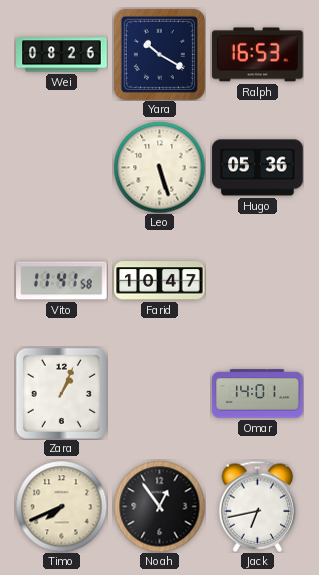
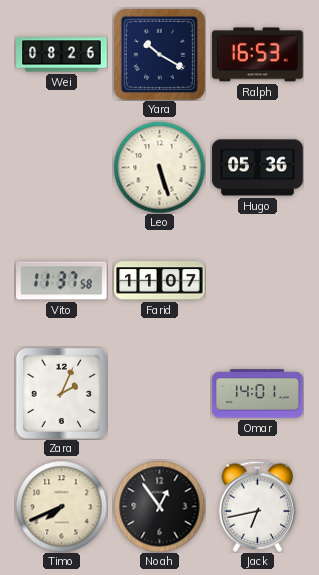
Vito: 11:41 -> 11:37
Farid: 10:47 -> 11:07
Zara: 1:04 -> 2:04
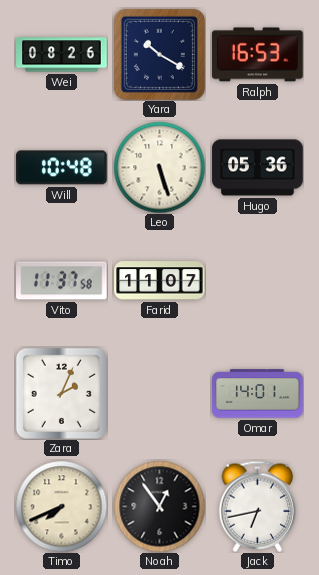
Will: none -> 10:48
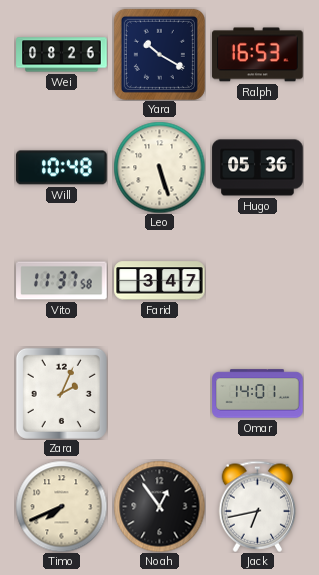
Farid: 11:07 -> 3:47
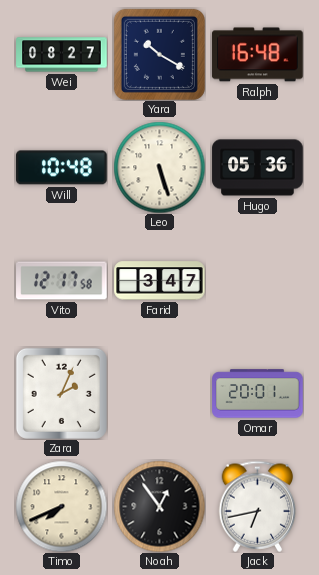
Wei: 08:26 -> 08:27
Ralph: 16:53 -> 16:48
Vito: 11:37 -> 12:17
Omar: 14:01 -> 20:01
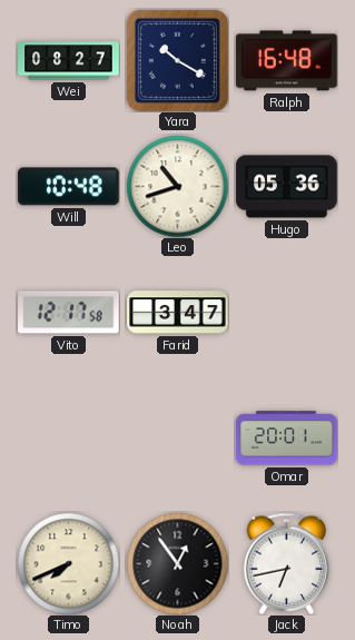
Leo: 5:27 -> 10:42
Zara: 2:04 -> none
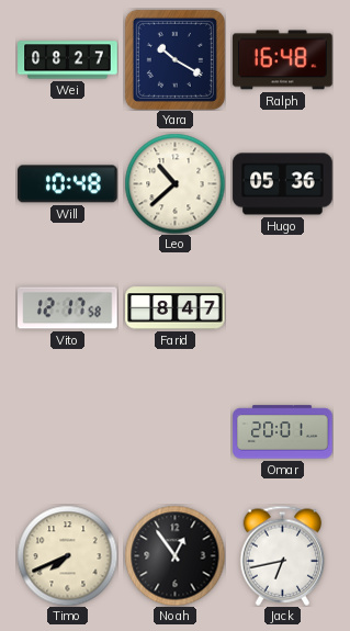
Leo: 10:42 -> 10:38
Farid: 3:47 -> 8:47
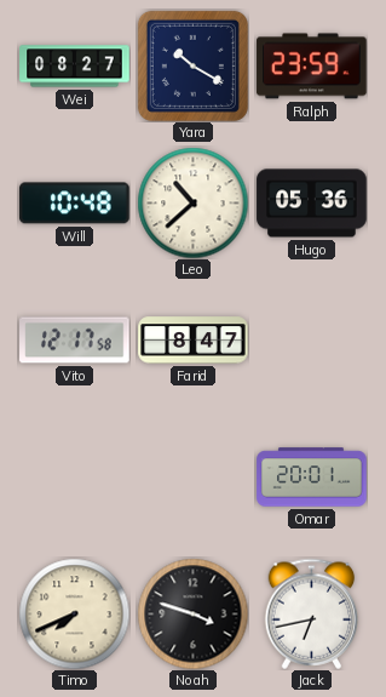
Ralph: 16:48 -> 23:59
Noah: 12:54 -> 3:48
